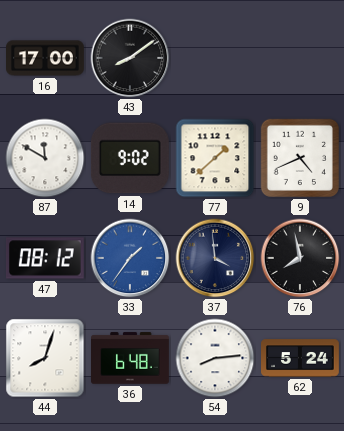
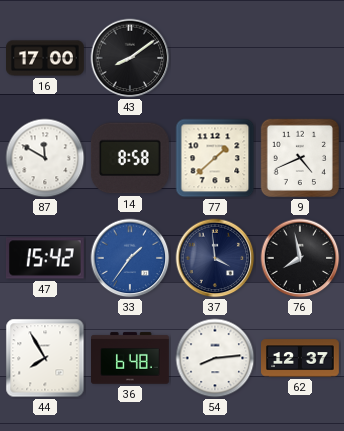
14: 9:02 -> 8:58
47: 08:12 -> 15:42
44: 8:03 -> 7:55
62: 5:24 -> 12:37
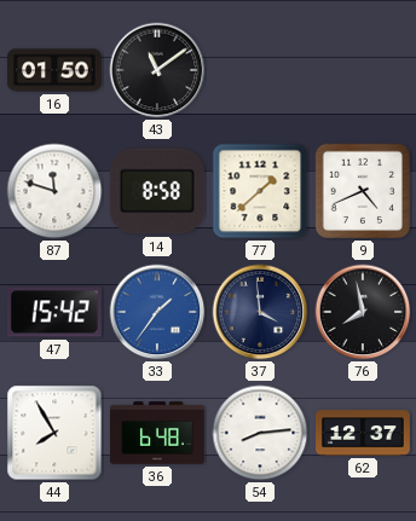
16: 17:00 -> 01:50
43: 8:09 -> 11:09
87: 11:50 -> 11:48
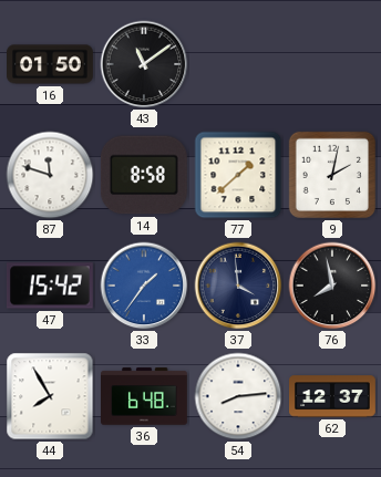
9: 4:41 -> 2:02
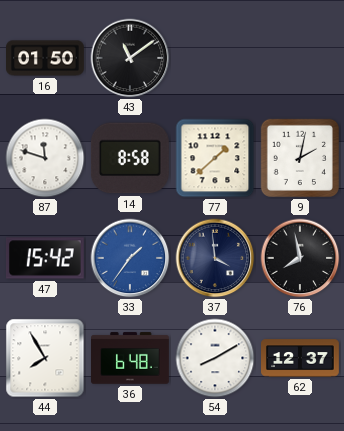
54: 8:14 -> 8:10
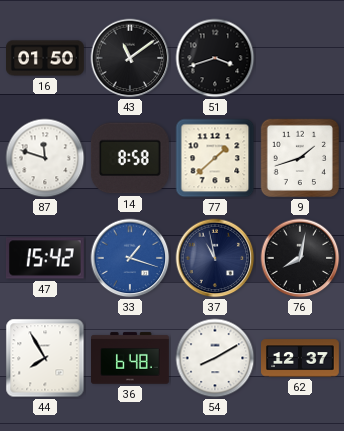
51: none -> 3:42
9: 2:02 -> 1:42
33: 1:36 -> 1:18
37: 3:59 -> 10:58
76: 7:58 -> 8:02
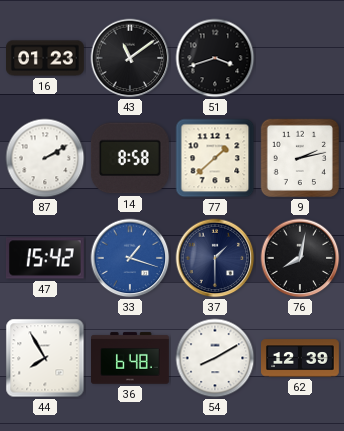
16: 01:50 -> 01:23
87: 11:48 -> 2:10
9: 1:42 -> 2:13
37: 10:58 -> 1:30
62: 12:37 -> 12:39
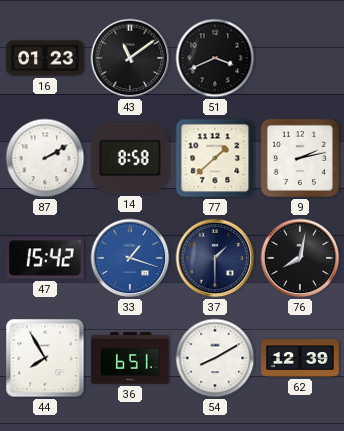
51: 3:42 -> 3:41
36: 6:48 -> 6:51
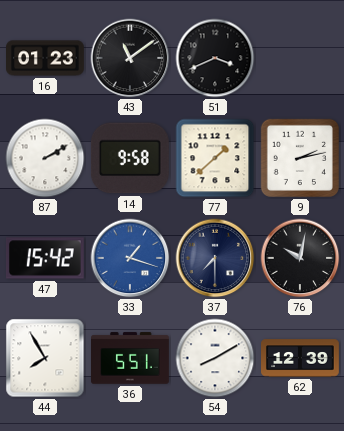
14: 8:58 -> 9:58
37: 1:30 -> 7:30
76: 8:02 -> 10:02
36: 6:51 -> 5:51
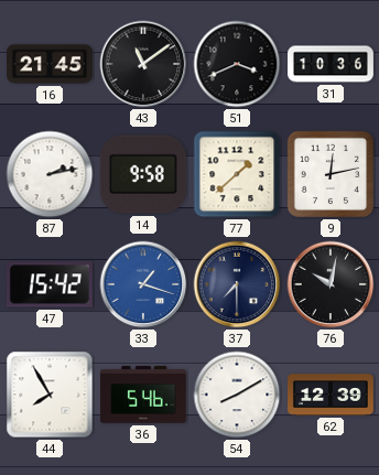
16: 01:23 -> 21:45
31: none -> 10:36
87: 2:10 -> 2:13
9: 2:13 -> 12:13
36: 5:51 -> 5:46
